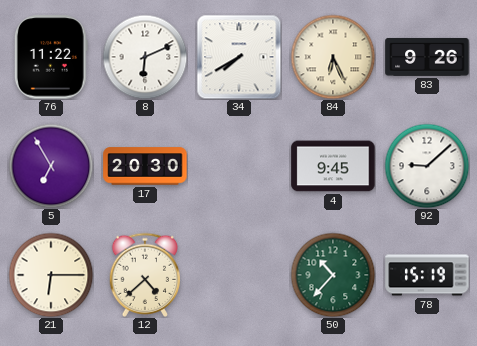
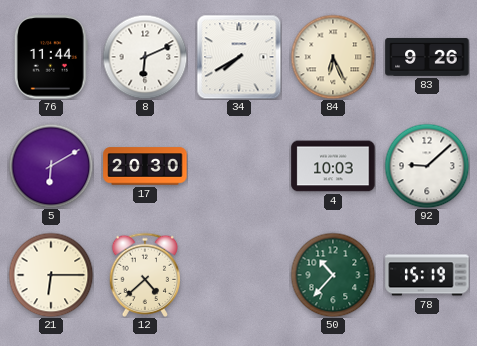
76: 11:22 -> 11:44
5: 6:55 -> 6:10
4: 9:45 -> 10:03
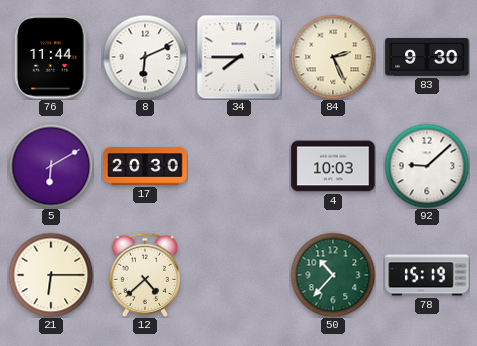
34: 7:40 -> 7:45
84: 6:26 -> 2:26
83: 9:26 -> 9:30
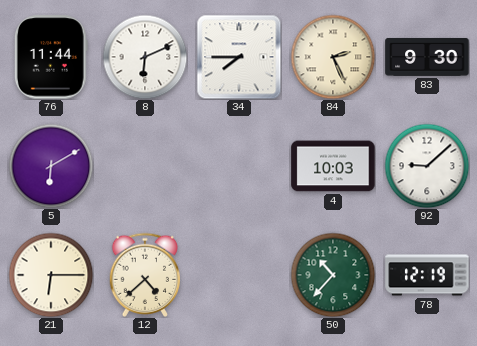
17: 20:30 -> none
78: 15:19 -> 12:19
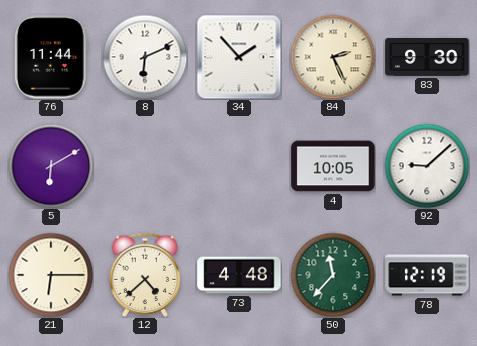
34: 7:45 -> 1:53
4: 10:03 -> 10:05
73: none -> 4:48
50: 10:37 -> 11:37
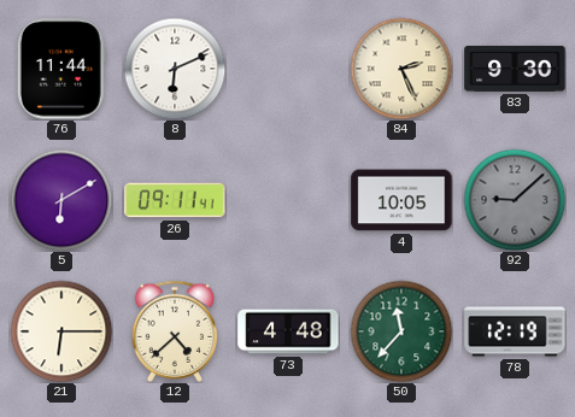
34: 1:53 -> none
26: none -> 09:11
92 dial: white -> grey
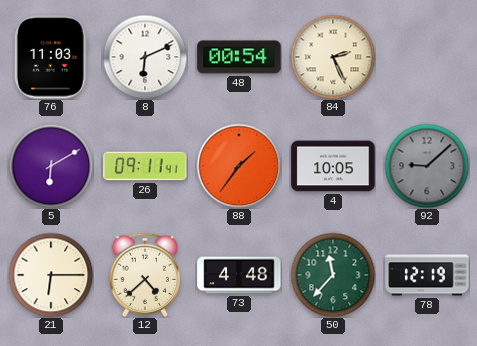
76: 11:44 -> 11:03
48: none -> 00:54
83: 9:30 -> none
88: none -> 1:36
